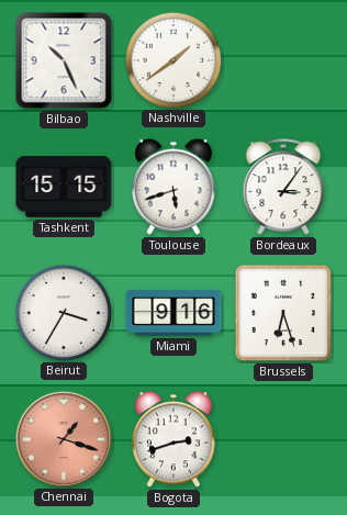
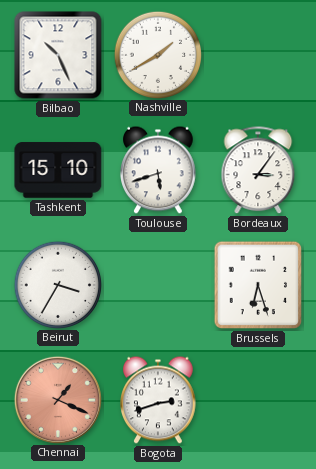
Nashville: 1:39 -> 1:40
Tashkent: 15:15 -> 15:10
Miami: 9:16 -> none
Chennai: 1:18 -> 1:19
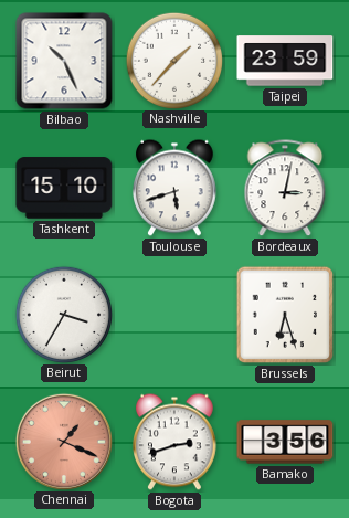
Nashville: 1:40 -> 1:37
Taipei: none -> 23:59
Bordeaux: 3:06 -> 3:02
Bamako: none -> 3:56
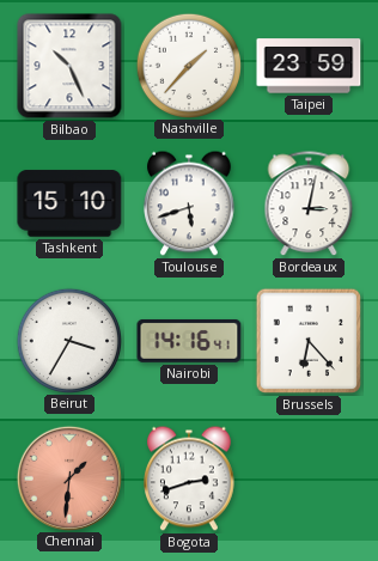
Nairobi: none -> 14:16
Brussels: 6:27 -> 6:23
Chennai: 1:19 -> 1:31
Bamako: 3:56 -> none
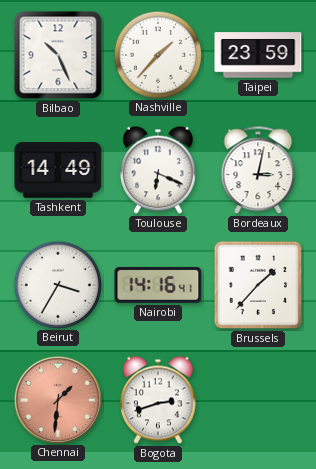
Tashkent: 15:10 -> 14:49
Toulouse: 5:42 -> 6:19
Brussels: 6:23 -> 1:37
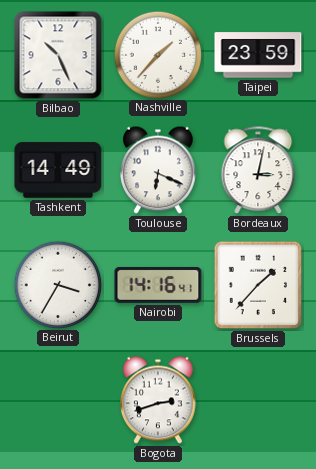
Chennai: 1:31 -> none
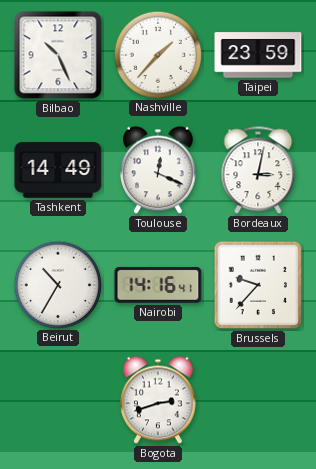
Toulouse: 6:19 -> 12:19
Beirut: 3:35 -> 10:35
Brussels: 1:37 -> 9:37
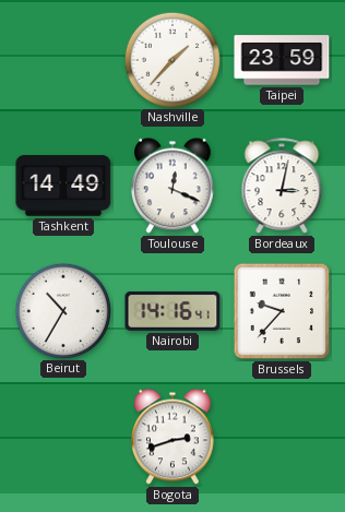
Bilbao: 10:26 -> none
